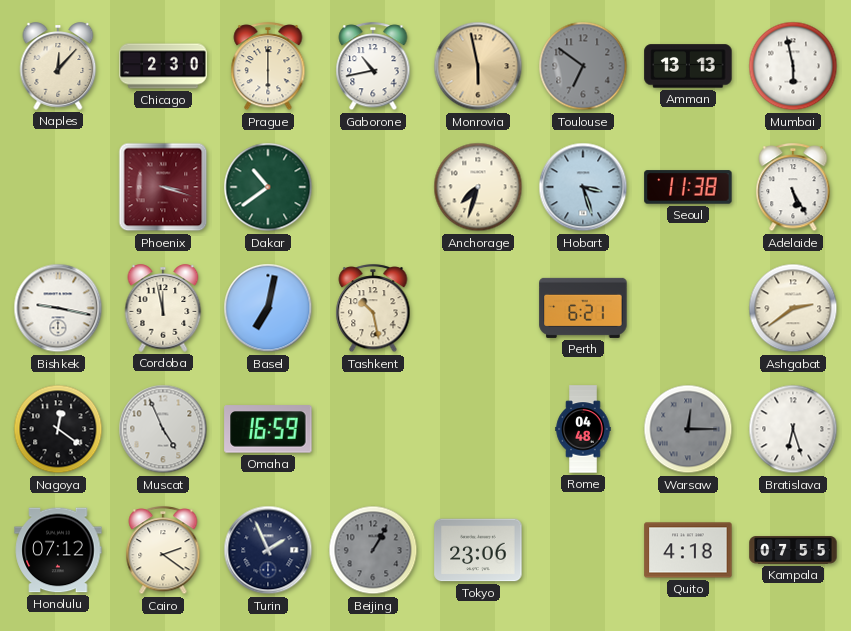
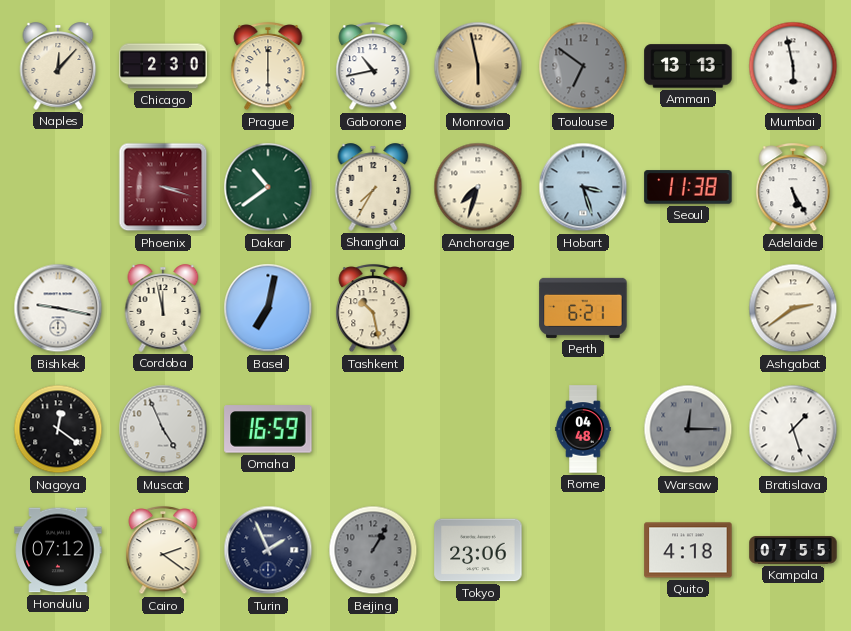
Shanghai: none -> 7:35
Bratislava: 6:27 -> 1:27
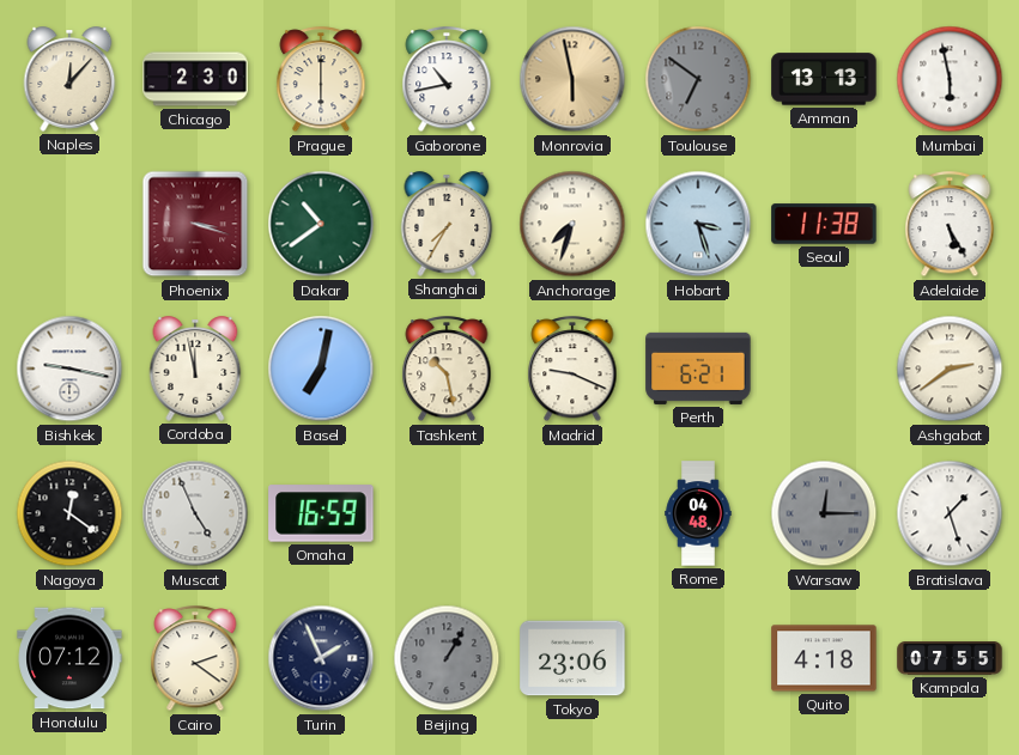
Madrid: none -> 9:19
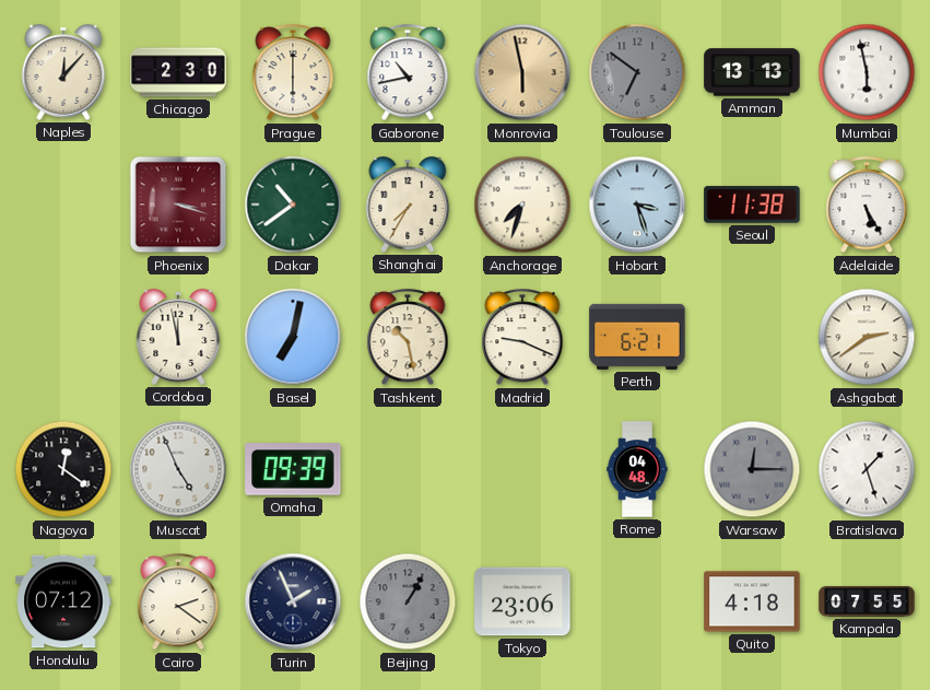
Bishkek: 9:17 -> none
Omaha: 16:59 -> 09:39
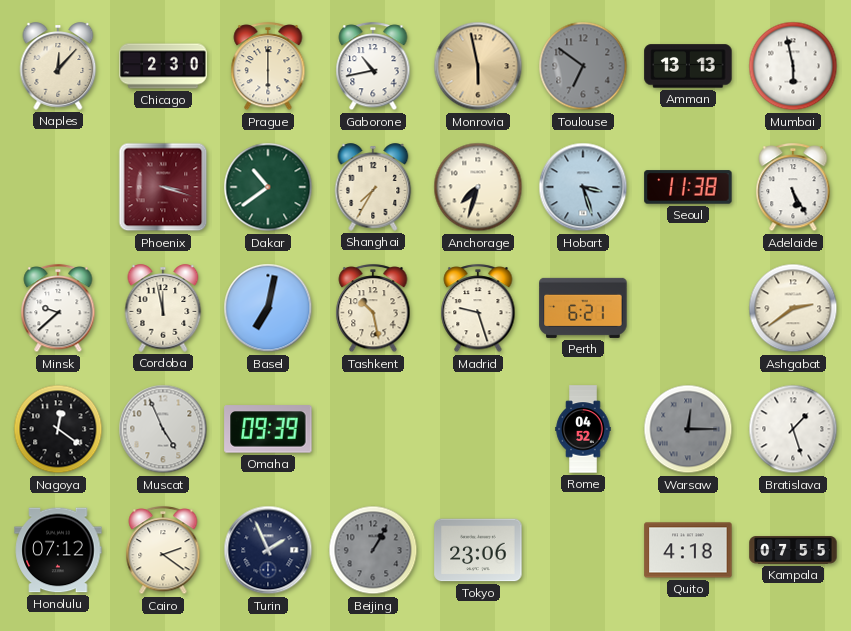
Minsk: none -> 9:38
Madrid: 9:19 -> 9:27
Rome: 04:48 -> 04:52
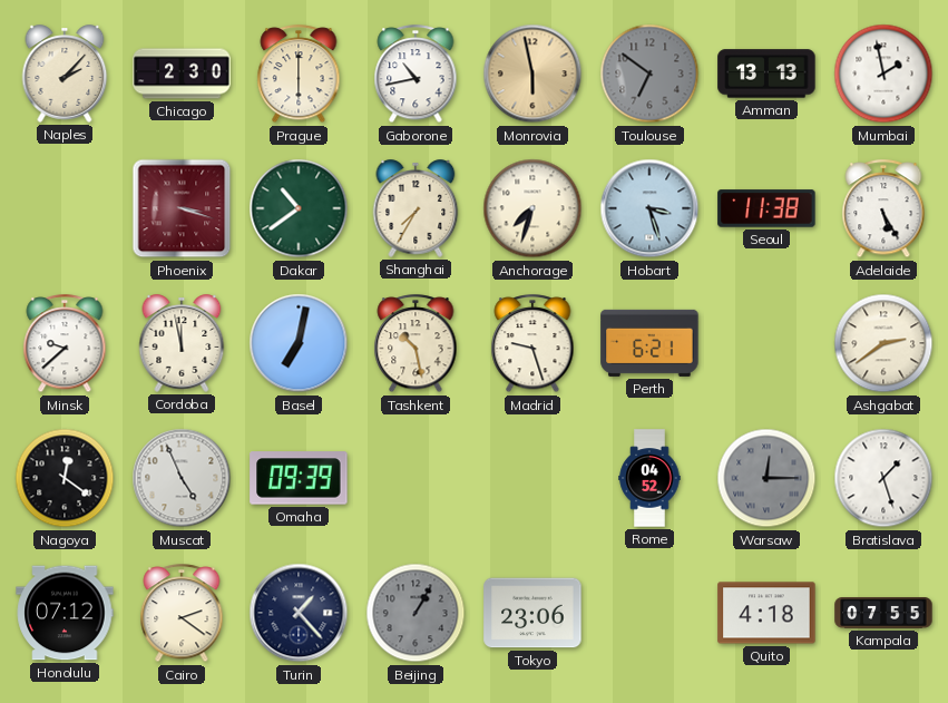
Naples: 12:07 -> 2:07
Mumbai: 5:58 -> 1:58
Turin: 1:56 -> 1:23
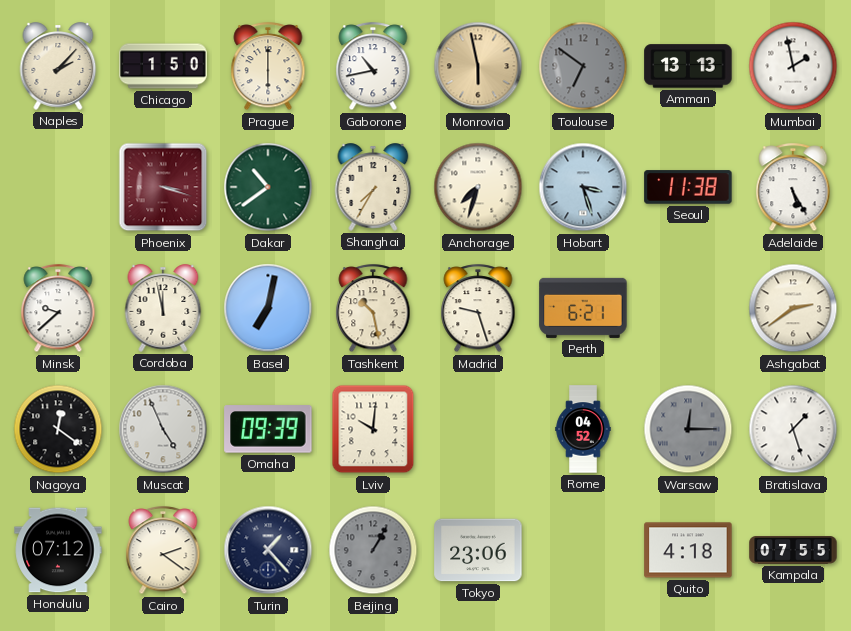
Chicago: 2:30 -> 1:50
Lviv: none -> 10:01
